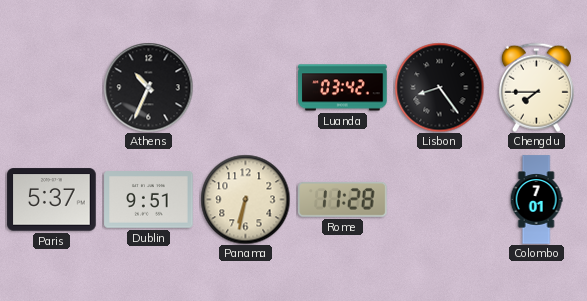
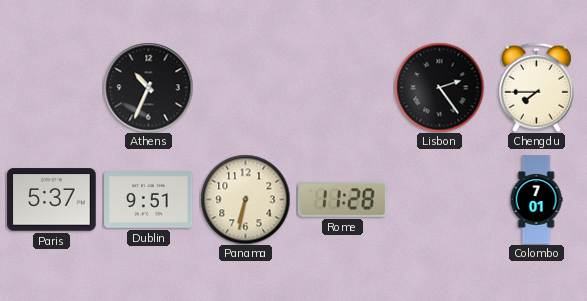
Luanda: 03:42 -> none
Lisbon: 8:24 -> 2:24
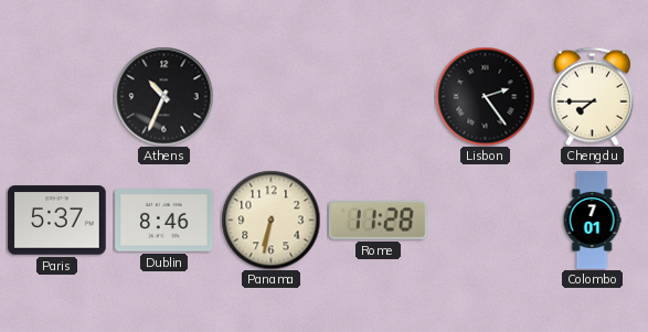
Dublin: 9:51 -> 8:46
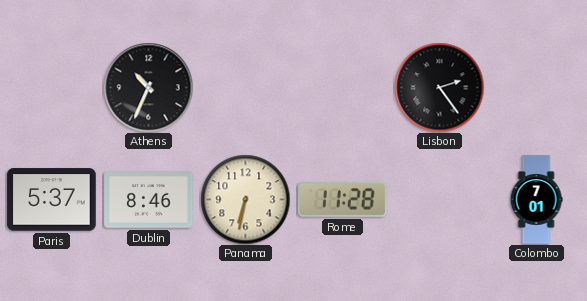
Chengdu: 7:45 -> none
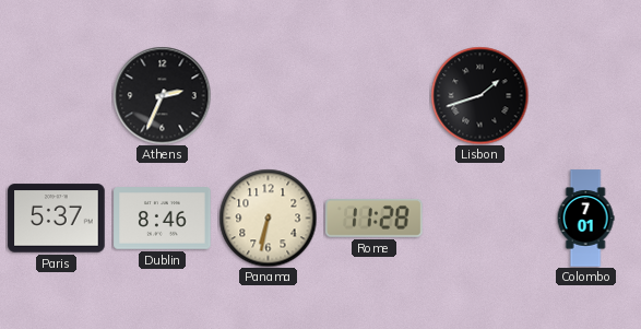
Athens: 10:34 -> 2:34
Lisbon: 2:24 -> 1:42
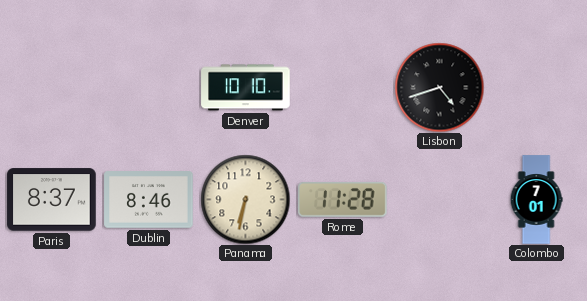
Athens: 2:34 -> none
Denver: none -> 10:10
Lisbon: 1:42 -> 4:42
Paris: 5:37 -> 8:37
